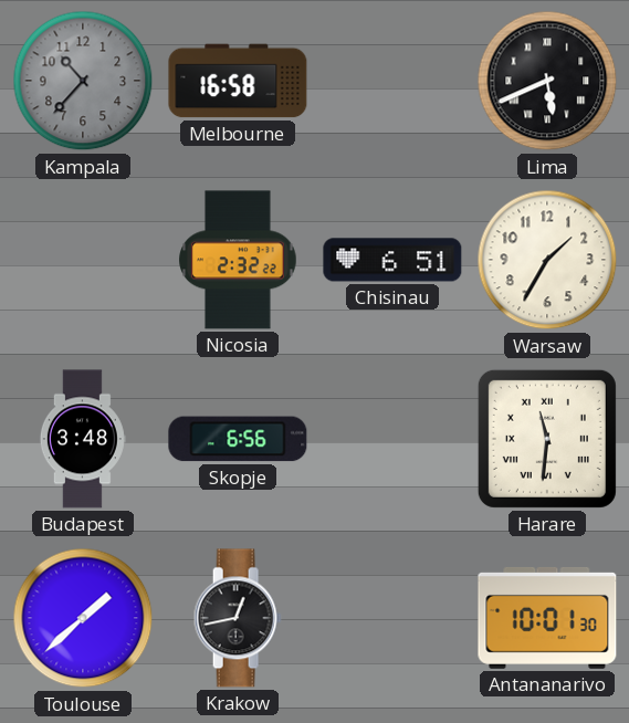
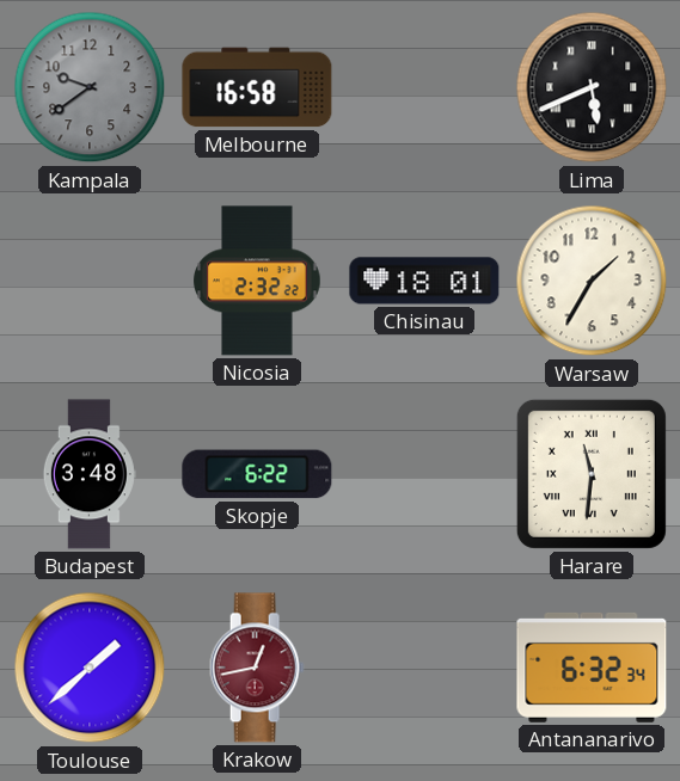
Kampala: 10:37 -> 9:39
Chisinau: 6:51 -> 18:01
Skopje: 6:56 -> 6:22
Krakow dial: black -> burgundy
Antananarivo: 10:01 -> 6:32
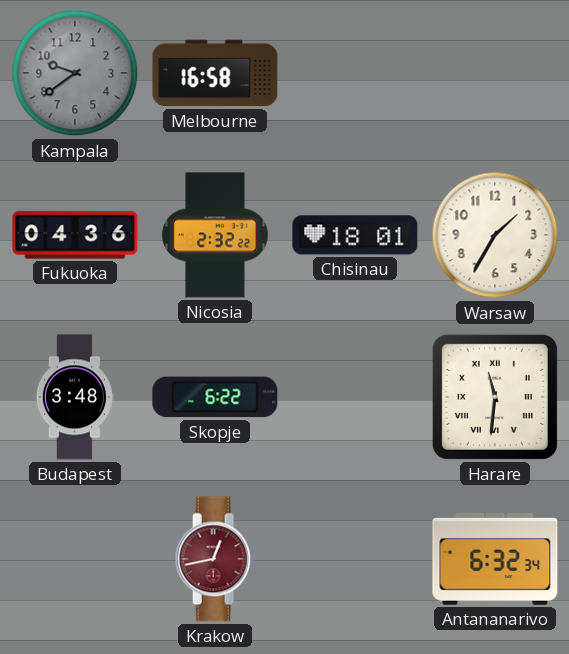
Lima: 5:41 -> none
Fukuoka: none -> 04:36
Toulouse: 1:38 -> none
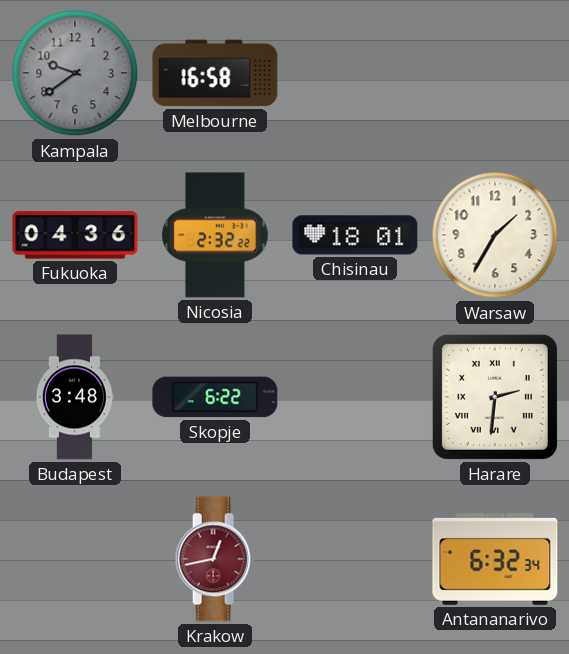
Harare: 11:31 -> 2:31
